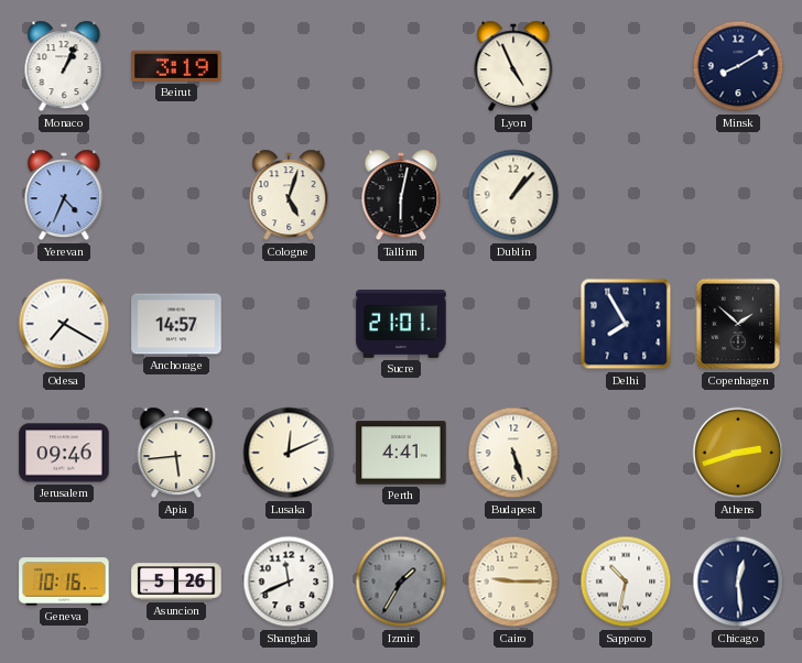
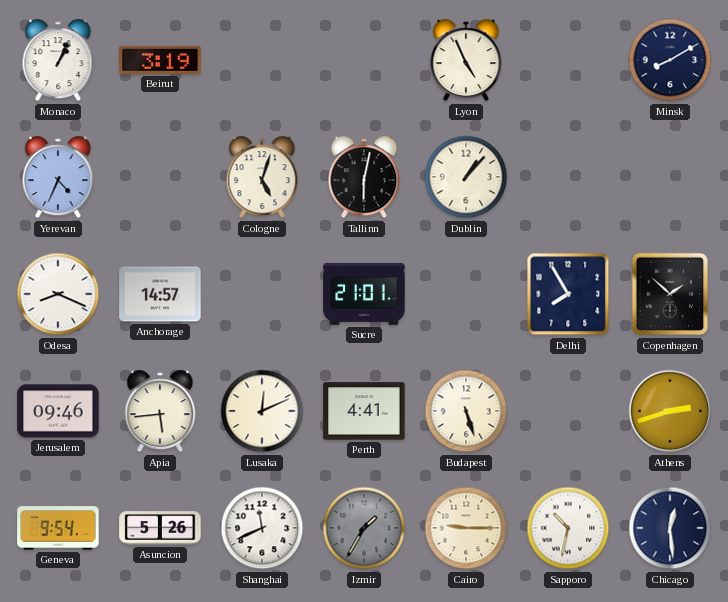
Odesa: 7:20 -> 8:19
Geneva: 10:16 -> 9:54
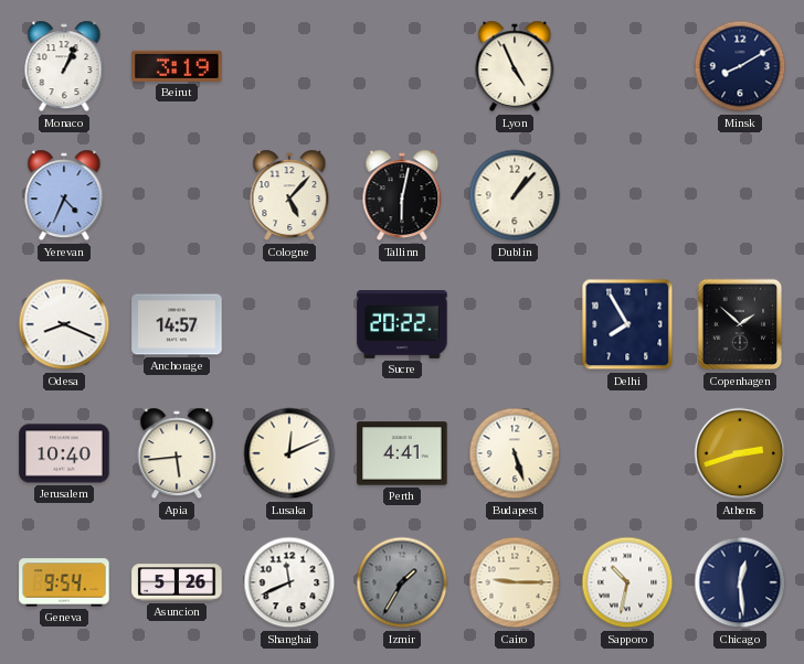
Cologne: 5:03 -> 5:07
Sucre: 21:01 -> 20:22
Jerusalem: 09:46 -> 10:40
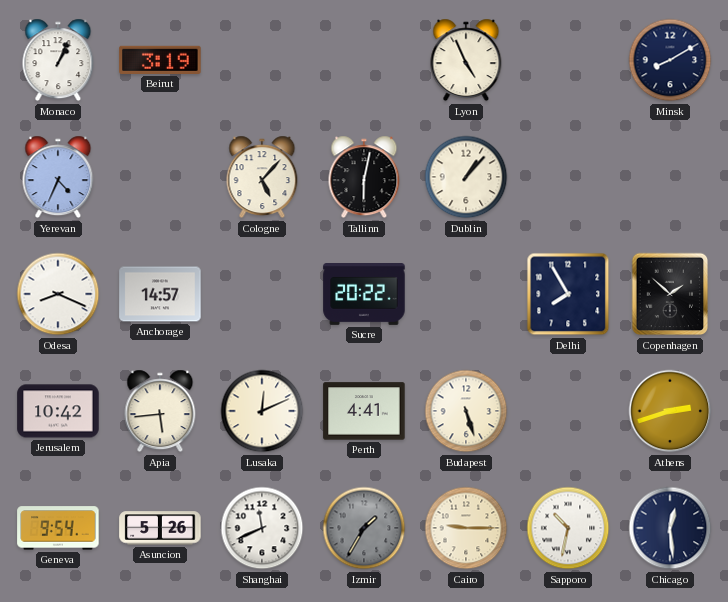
Jerusalem: 10:40 -> 10:42
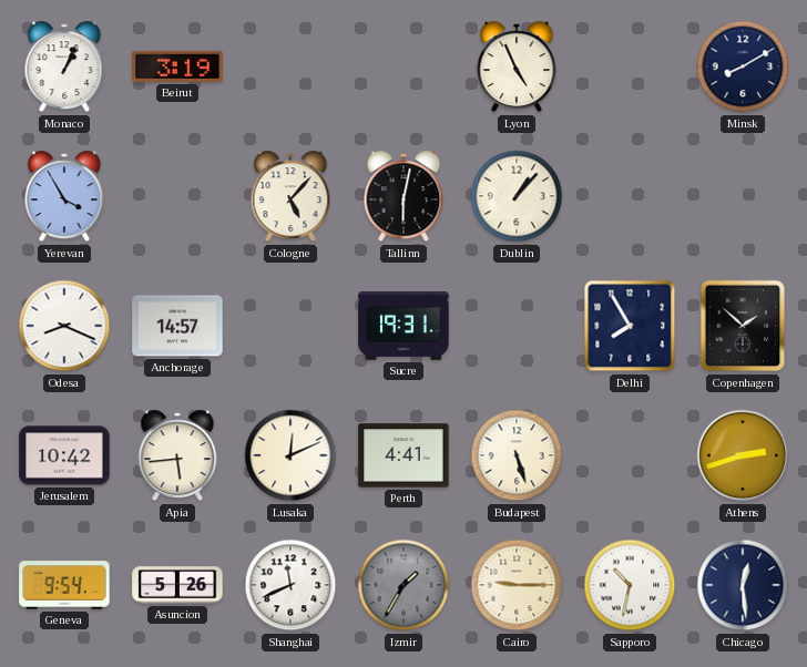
Yerevan: 4:34 -> 3:55
Sucre: 20:22 -> 19:31
